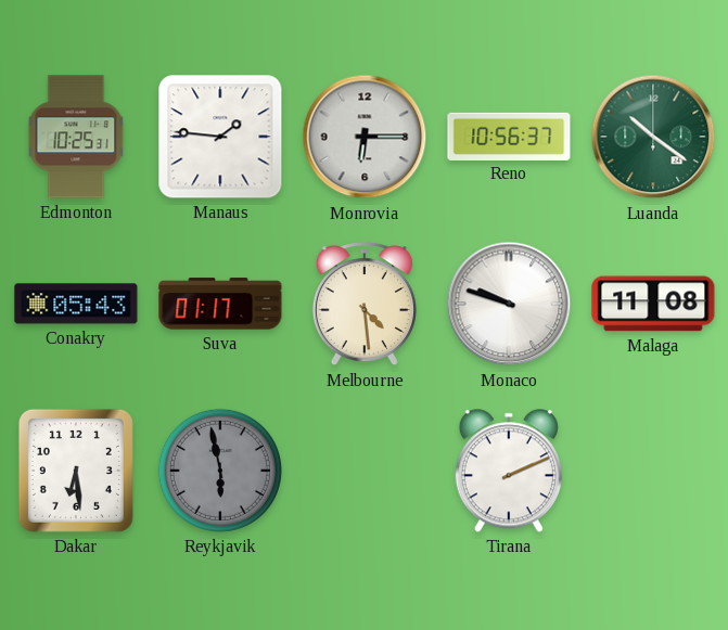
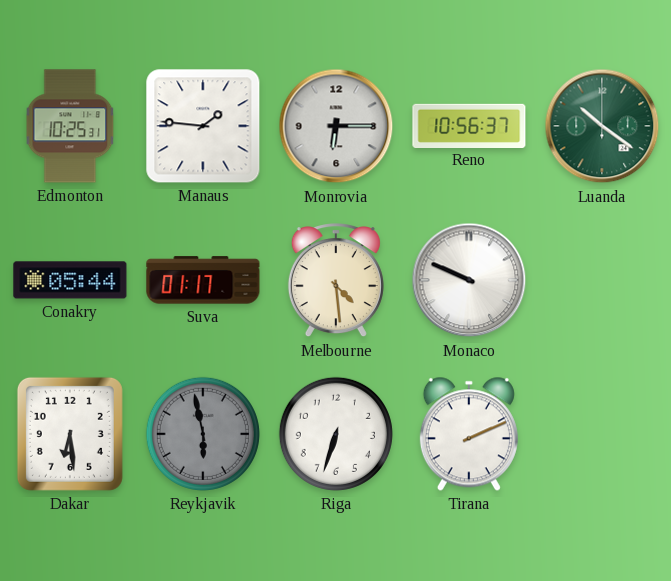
Conakry: 05:43 -> 05:44
Monaco: 9:48 -> 9:49
Malaga: 11:08 -> none
Riga: none -> 6:33
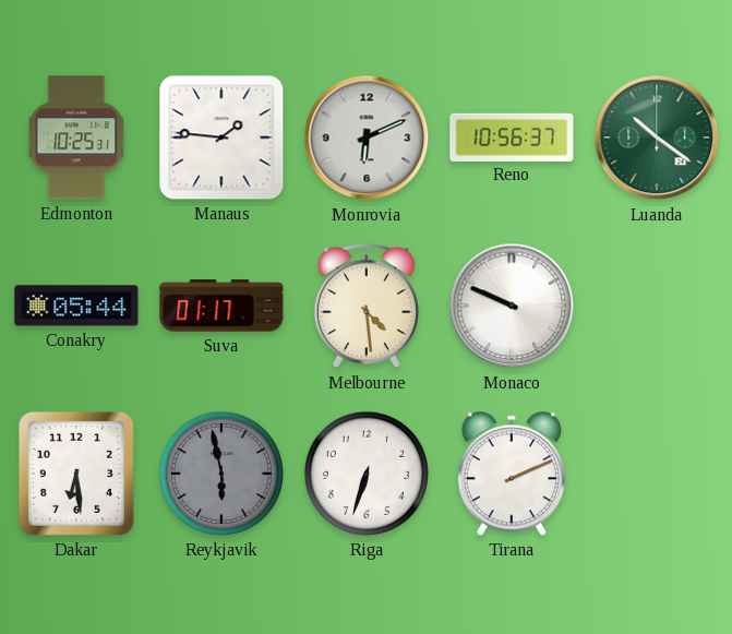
Monrovia: 6:15 -> 6:11
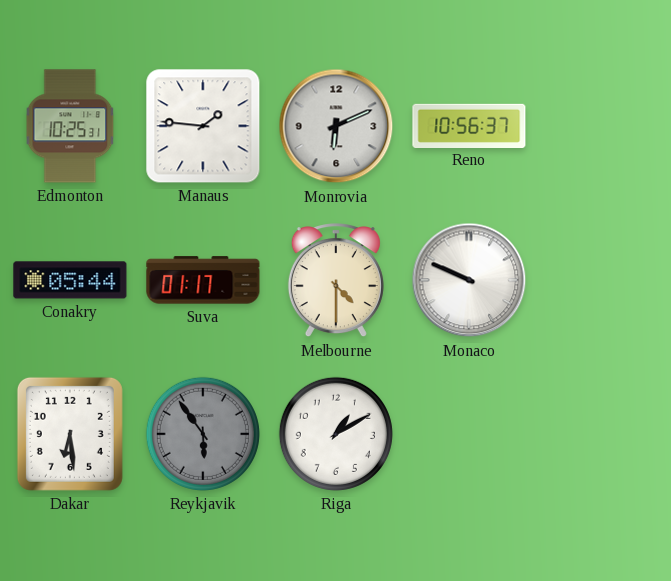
Luanda: 10:21 -> none
Melbourne: 4:29 -> 4:30
Reykjavik: 5:58 -> 5:54
Riga: 6:33 -> 1:10
Tirana: 2:11 -> none
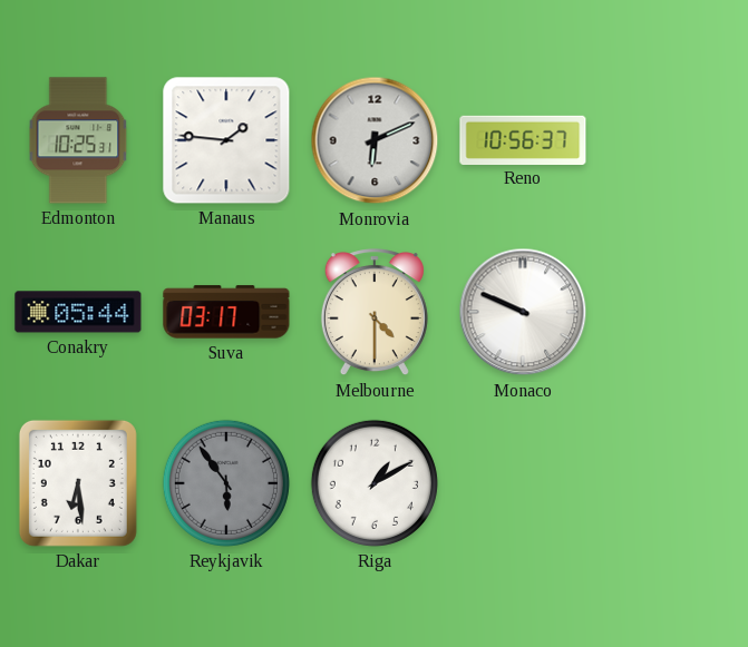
Suva: 01:17 -> 03:17
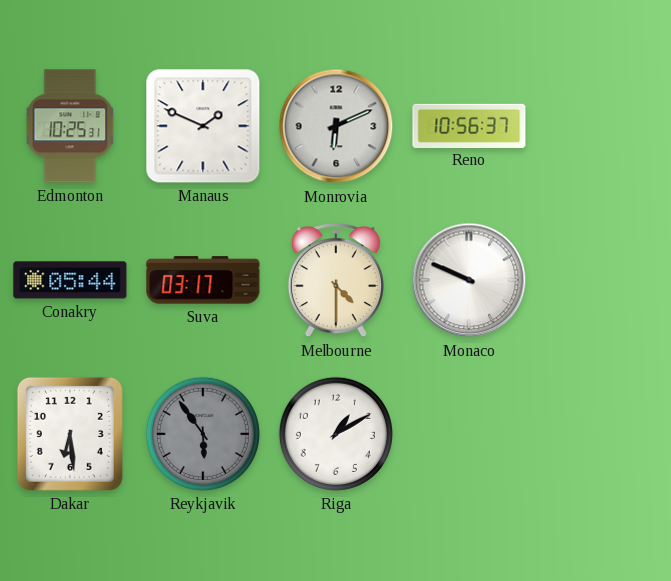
Manaus: 1:46 -> 1:49
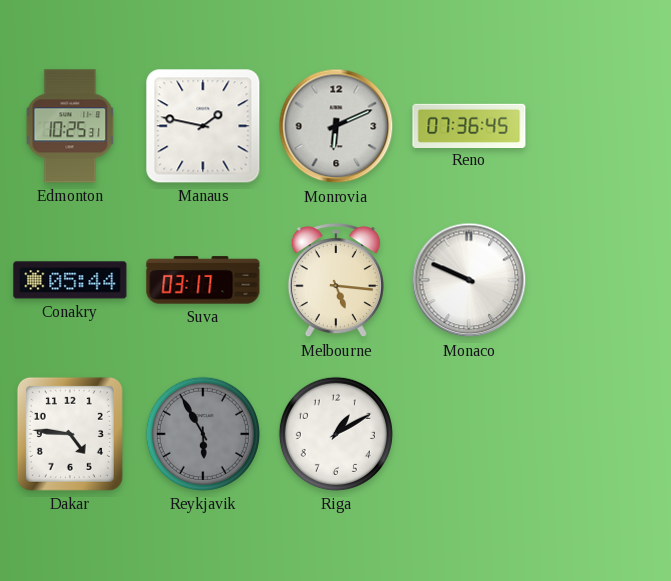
Manaus: 1:49 -> 1:47
Reno: 10:56 -> 07:36
Melbourne: 4:30 -> 5:16
Dakar: 6:29 -> 4:46
Reykjavik: 5:54 -> 5:55
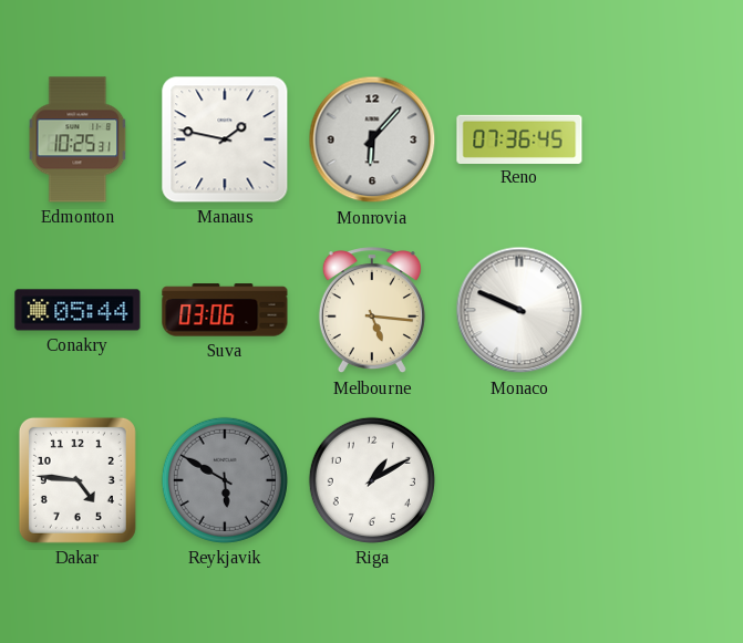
Monrovia: 6:11 -> 6:07
Suva: 03:17 -> 03:06
Reykjavik: 5:55 -> 5:50
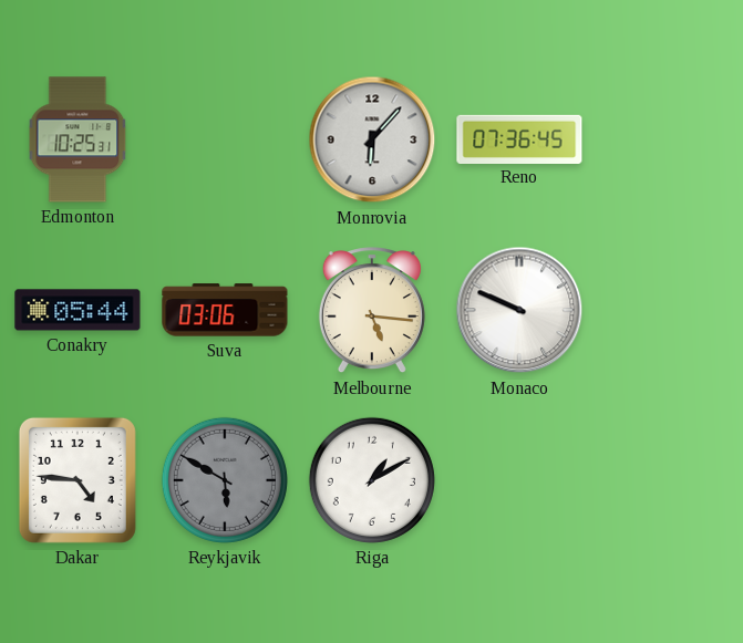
Manaus: 1:47 -> none
